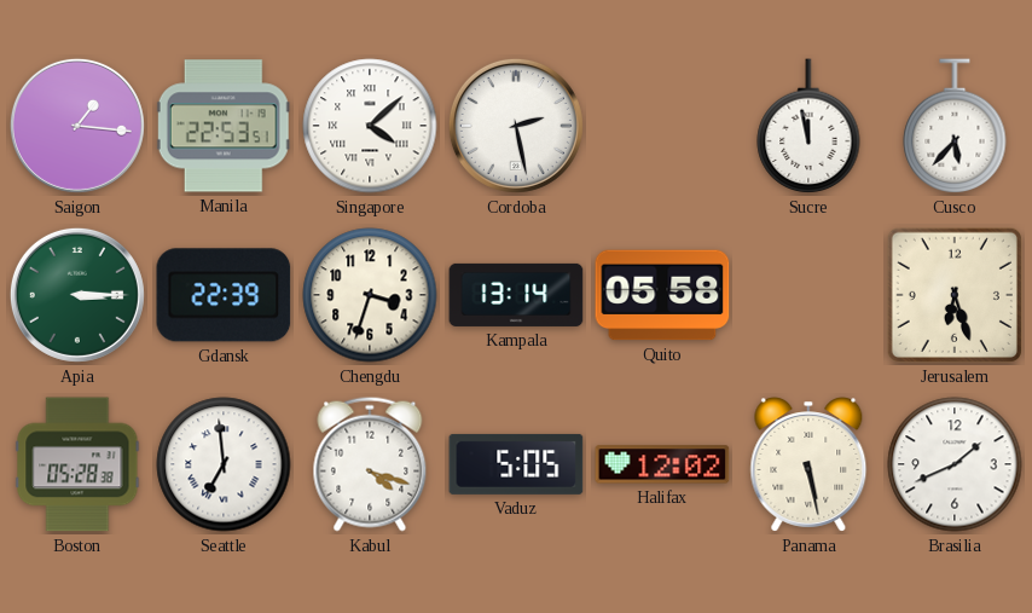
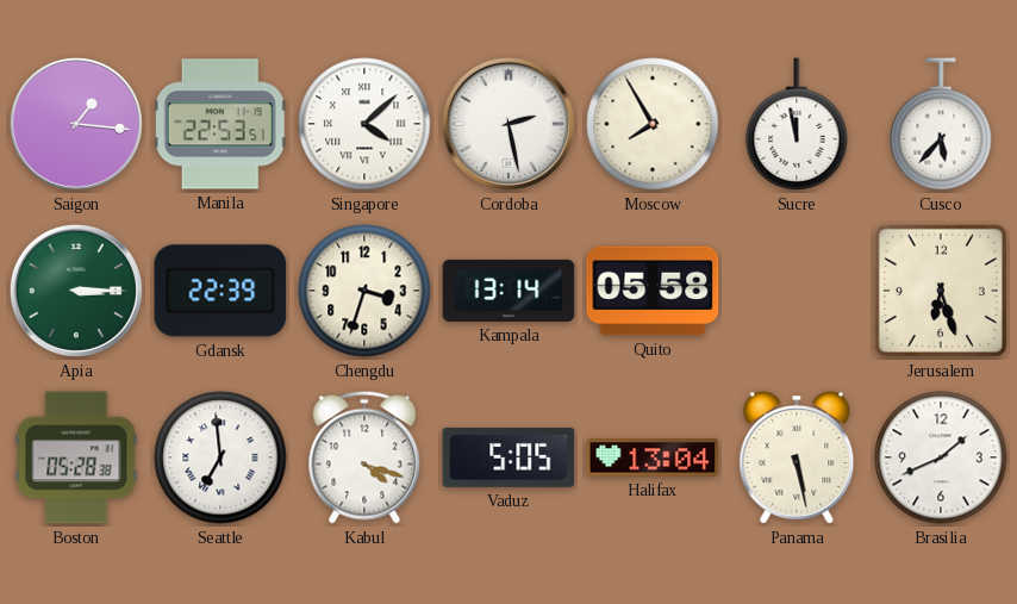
Moscow: none -> 7:55
Halifax: 12:02 -> 13:04
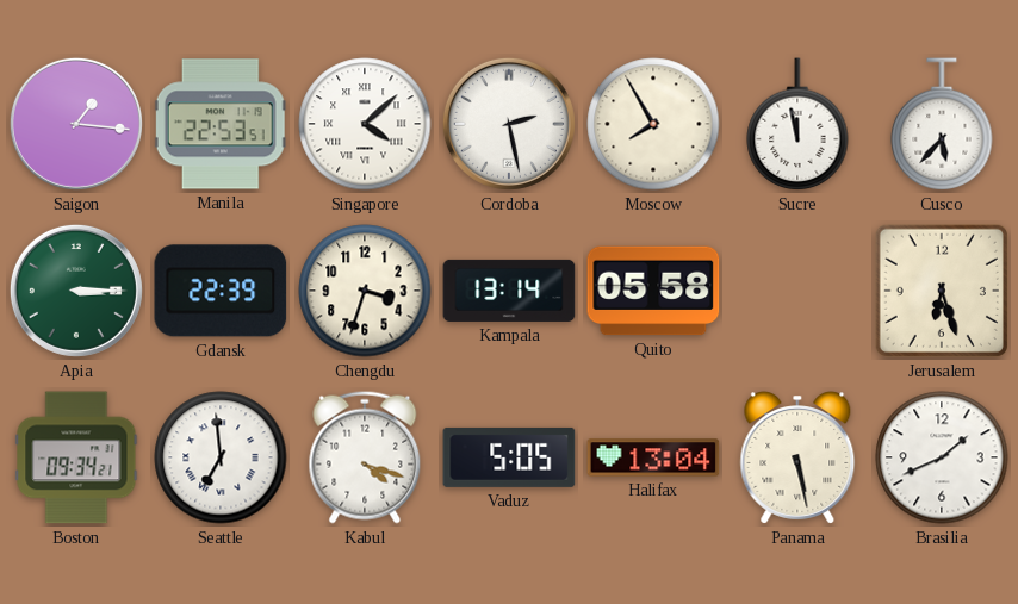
Boston: 05:28 -> 09:34
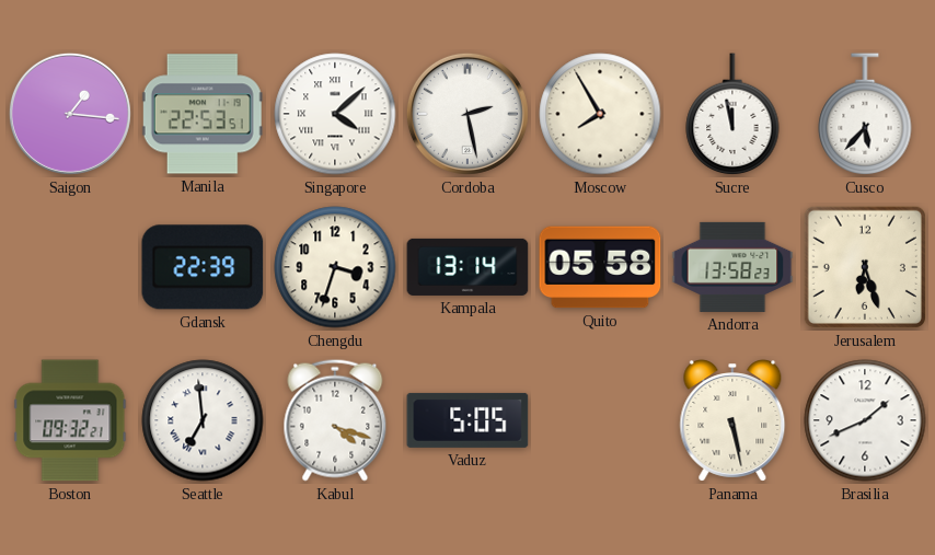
Apia: 3:15 -> none
Andorra: none -> 13:58
Boston: 09:34 -> 09:32
Halifax: 13:04 -> none
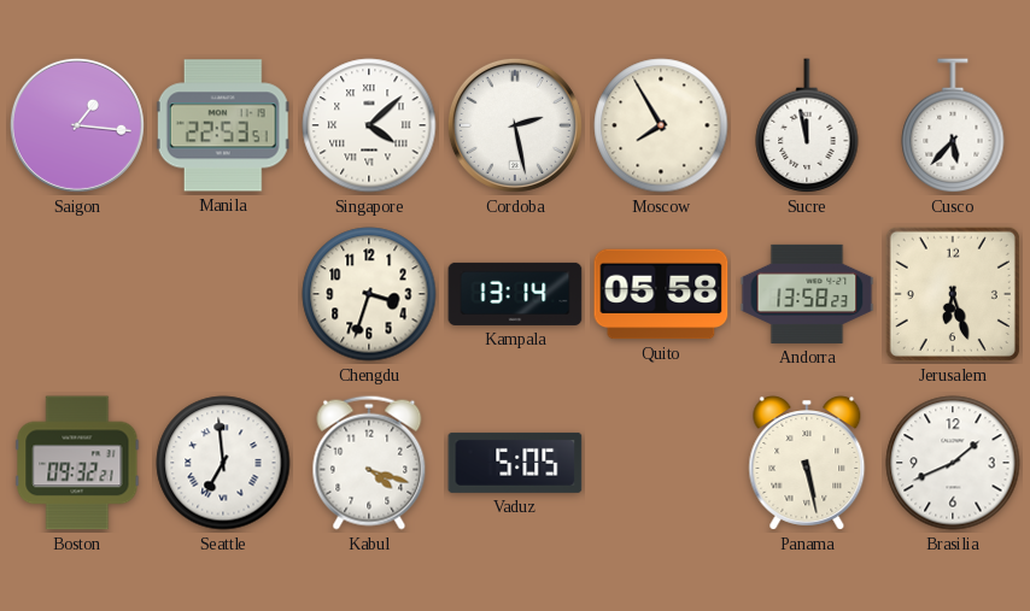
Gdansk: 22:39 -> none
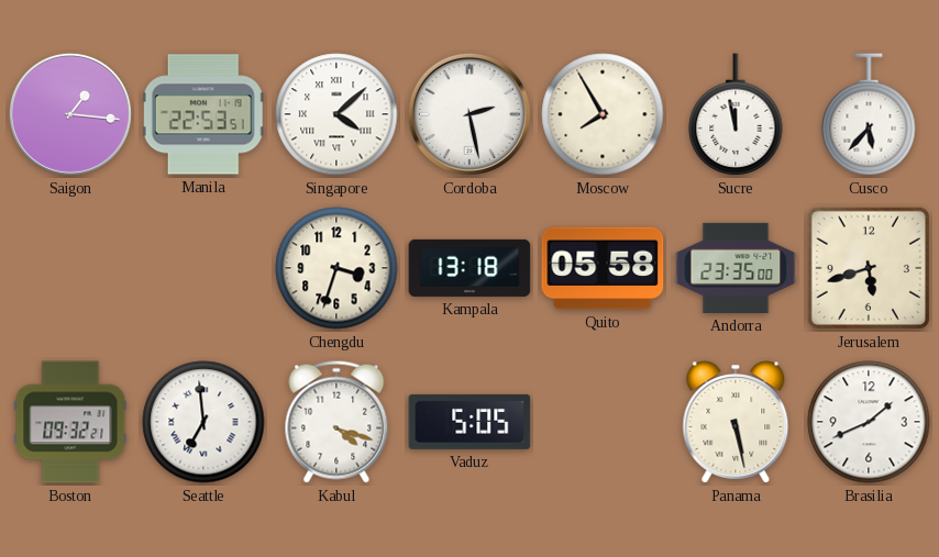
Kampala: 13:14 -> 13:18
Andorra: 13:58 -> 23:35
Jerusalem: 6:27 -> 5:42
